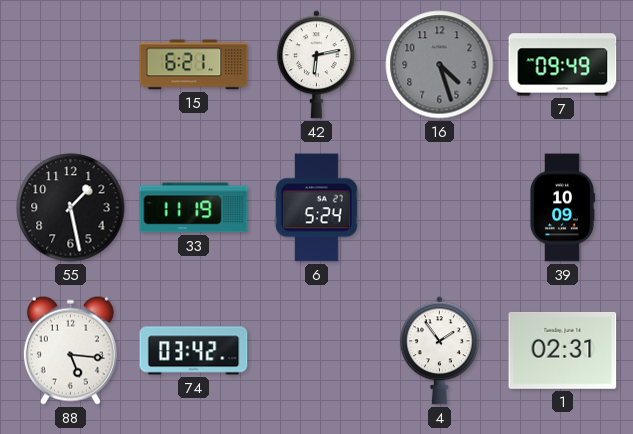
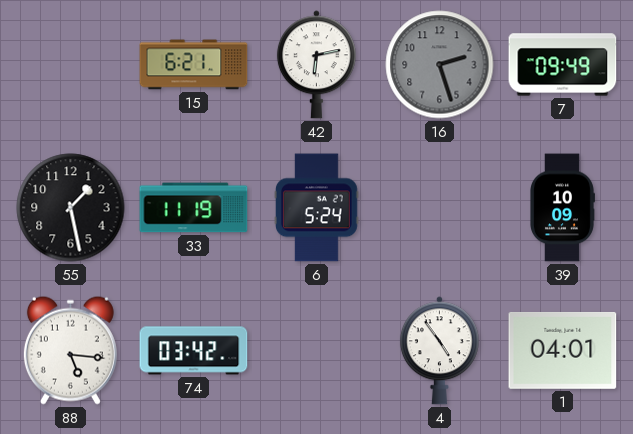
16: 4:27 -> 2:27
4: 1:54 -> 4:54
1: 02:31 -> 04:01
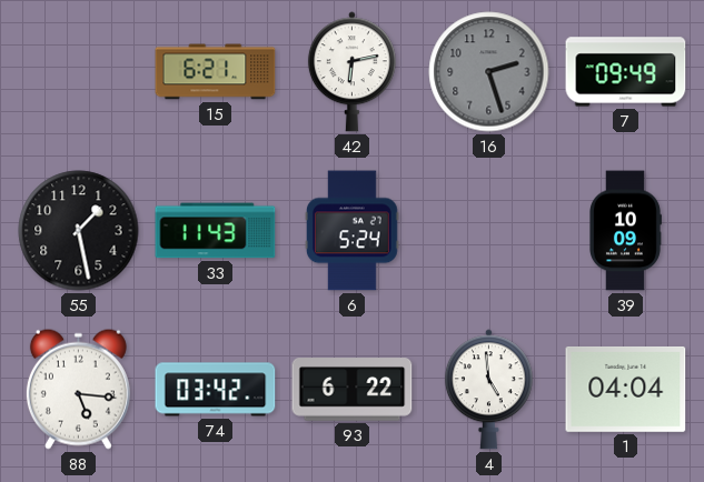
33: 11:19 -> 11:43
93: none -> 6:22
4: 4:54 -> 4:59
1: 04:01 -> 04:04
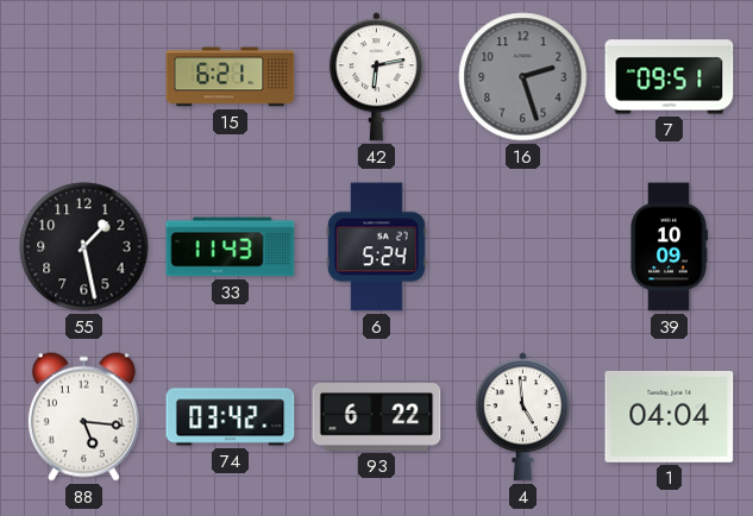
7: 09:49 -> 09:51
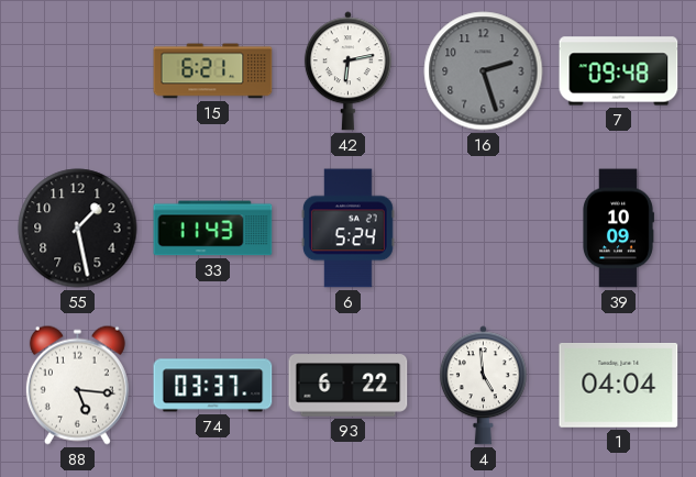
7: 09:51 -> 09:48
74: 03:42 -> 03:37
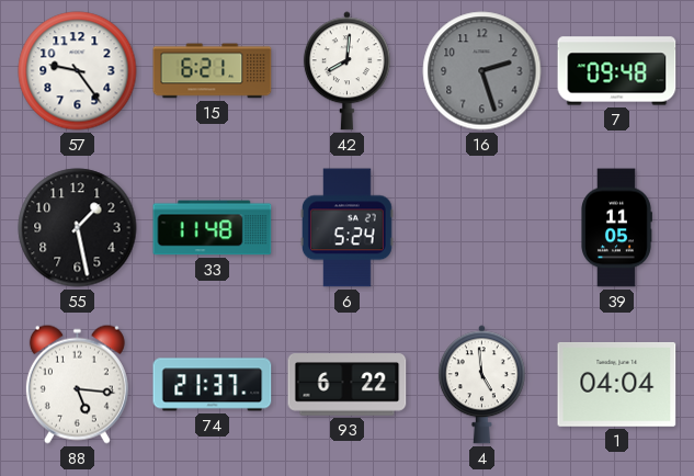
57: none -> 9:24
42: 6:13 -> 8:01
33: 11:43 -> 11:48
39: 10:09 -> 11:05
74: 03:37 -> 21:37
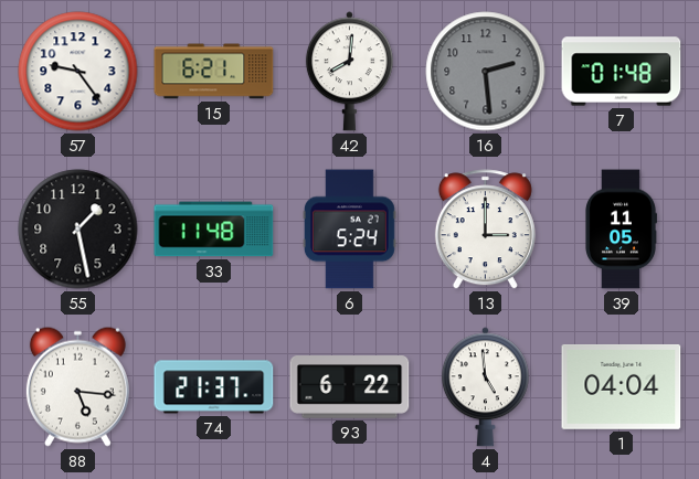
16: 2:27 -> 2:29
7: 09:48 -> 01:48
13: none -> 3:00
